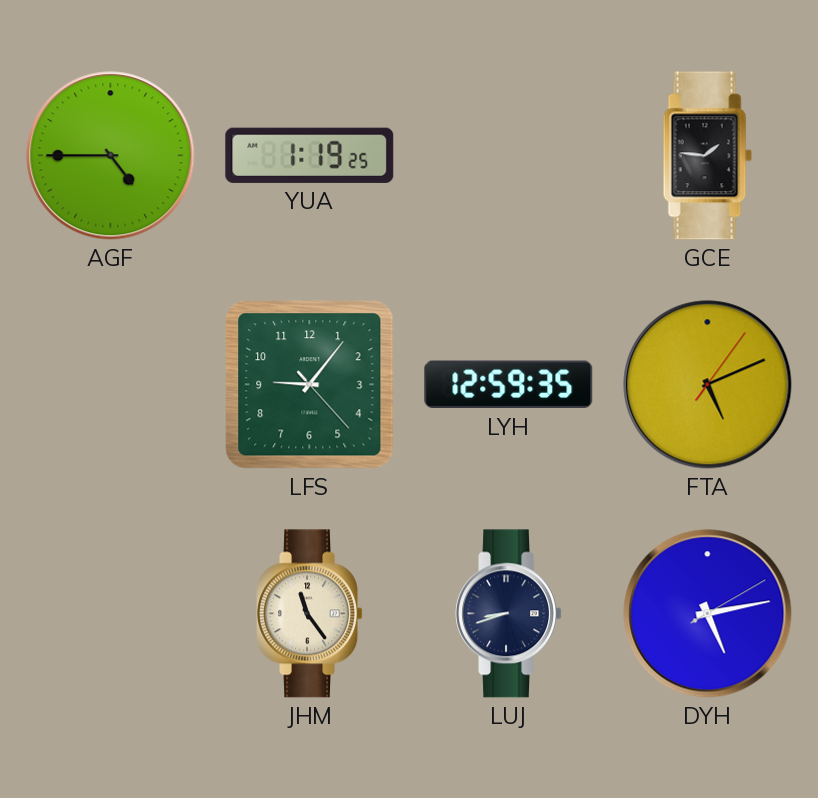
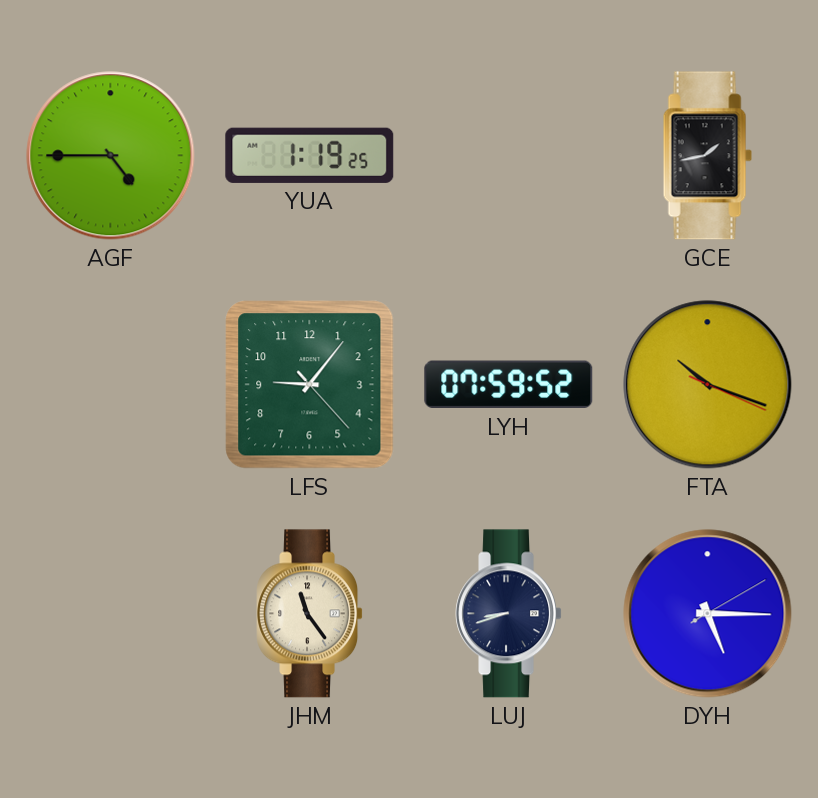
GCE: 1:46 -> 1:43
LYH: 12:59 -> 07:59
FTA: 5:11 -> 10:18
DYH: 5:13 -> 5:15
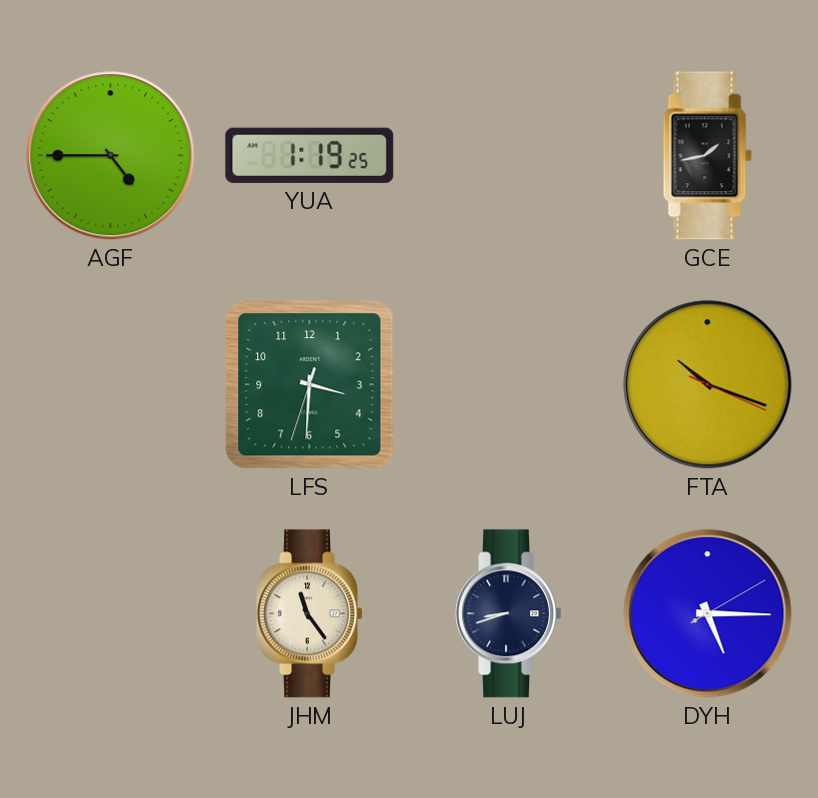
LFS: 9:06 -> 3:30
LYH: 07:59 -> none
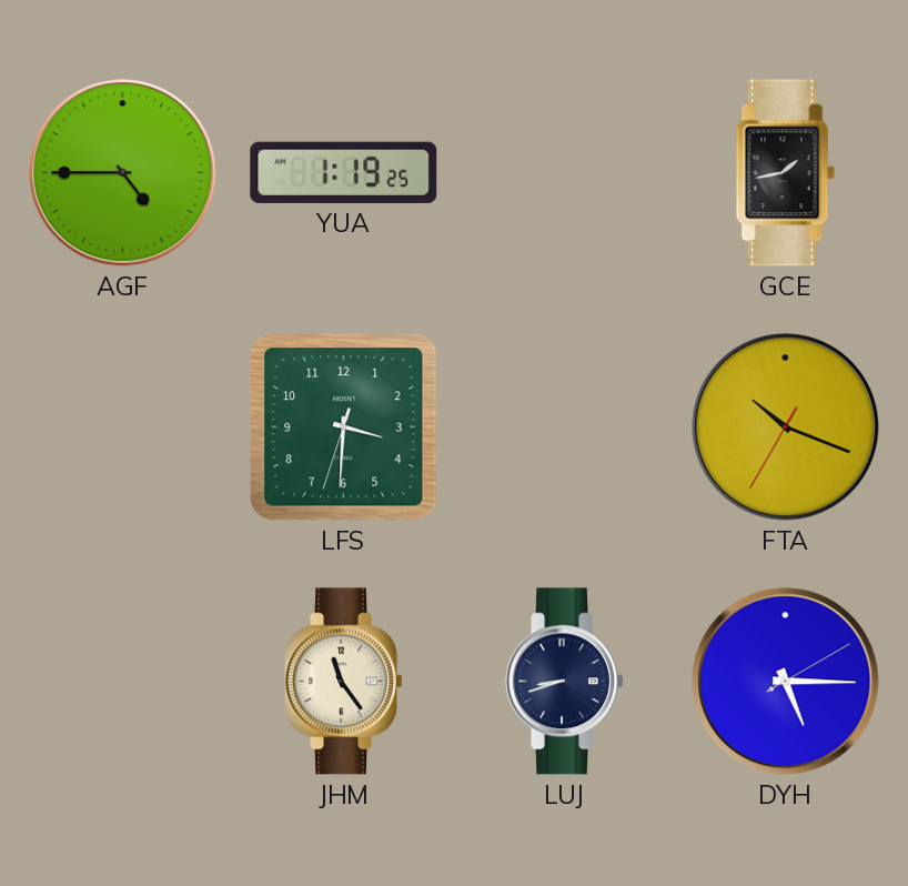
FTA: 10:18:19 -> 10:18:35
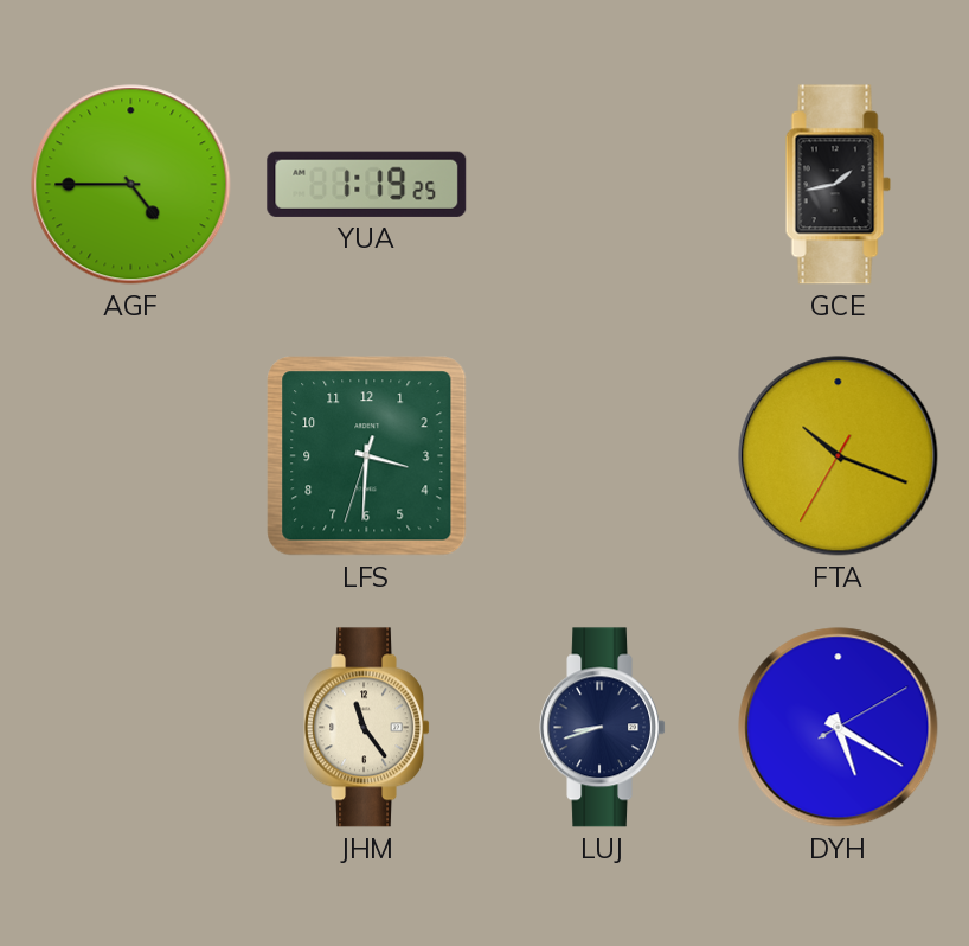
DYH: 5:15 -> 5:20
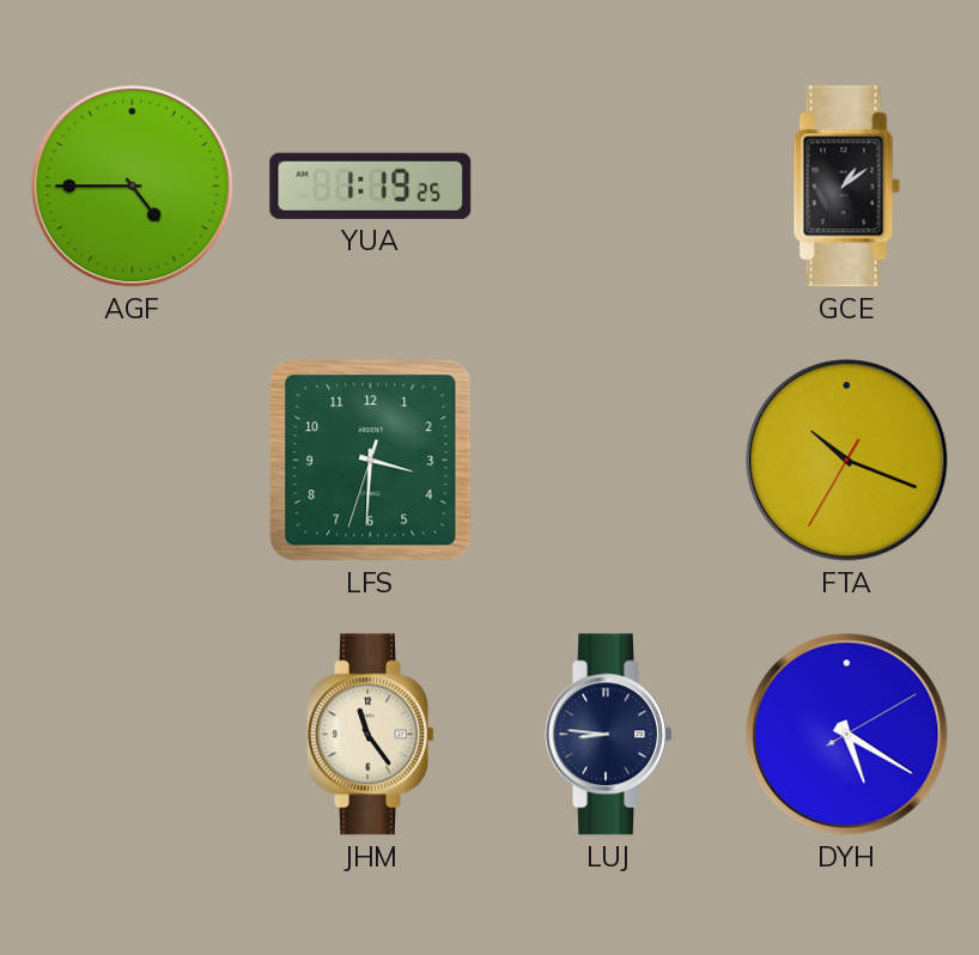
GCE: 1:43 -> 1:09
LUJ: 8:42 -> 8:46
